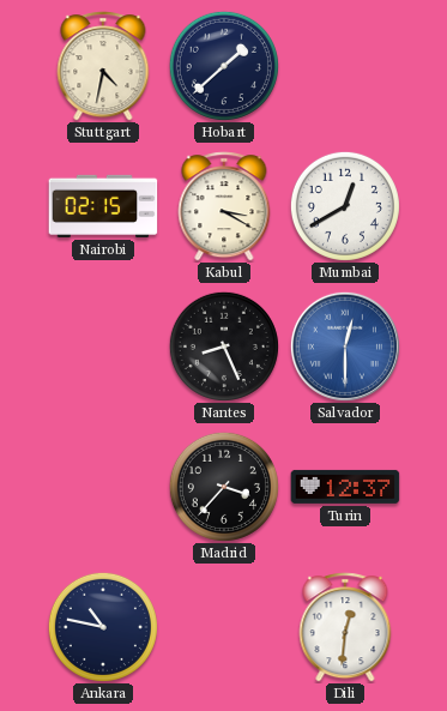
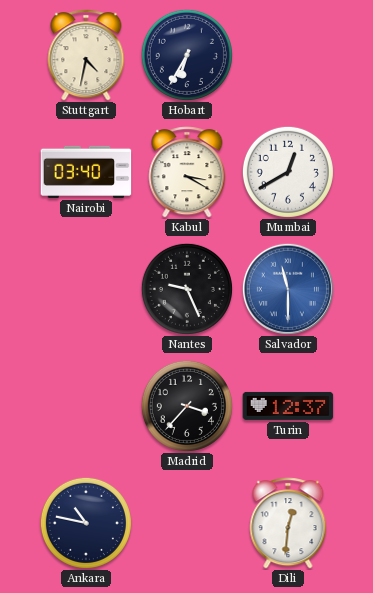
Hobart: 1:38 -> 6:35
Nairobi: 02:15 -> 03:40
Nantes: 8:26 -> 9:26
Salvador: 12:30 -> 11:30
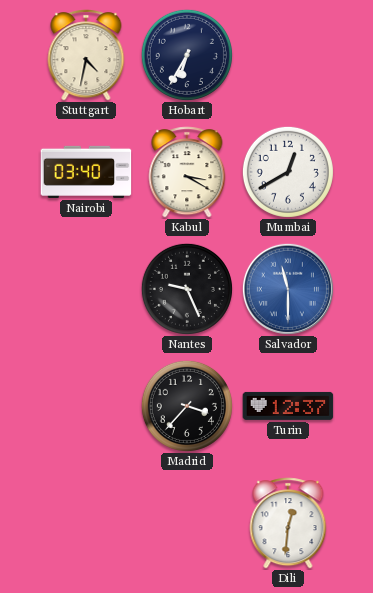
Ankara: 10:47 -> none
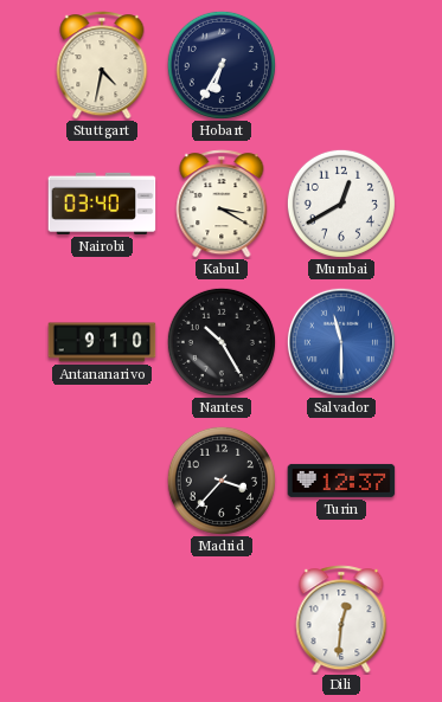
Antananarivo: none -> 9:10
Nantes: 9:26 -> 10:25
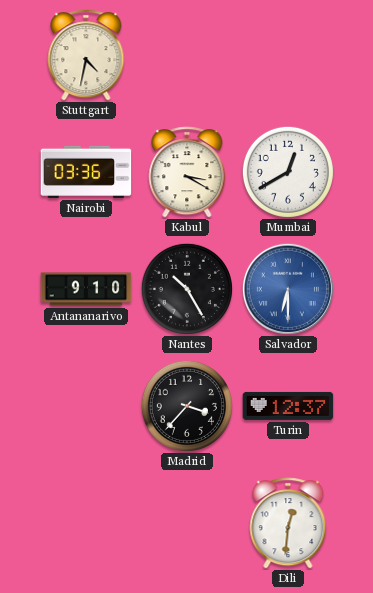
Hobart: 6:35 -> none
Nairobi: 03:40 -> 03:36
Salvador: 11:30 -> 6:30
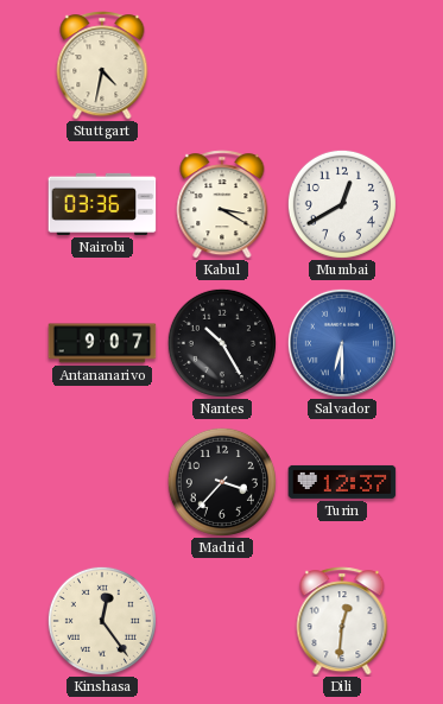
Antananarivo: 9:10 -> 9:07
Kinshasa: none -> 12:24
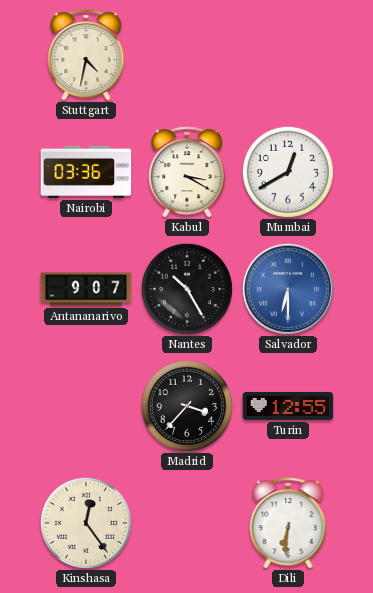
Turin: 12:37 -> 12:55
Dili: 12:31 -> 6:31
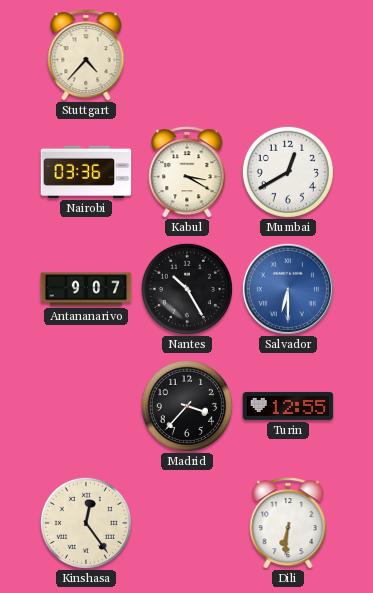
Stuttgart: 4:32 -> 4:37
